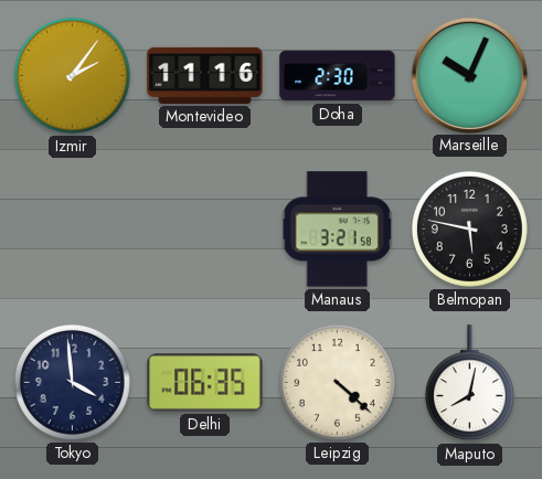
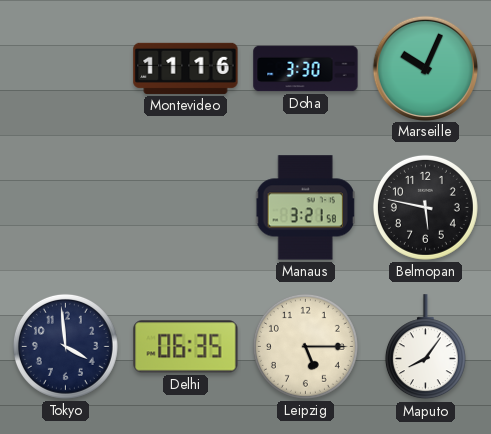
Izmir: 2:06 -> none
Doha: 2:30 -> 3:30
Leipzig: 4:22 -> 5:15
Maputo: 8:02 -> 8:06
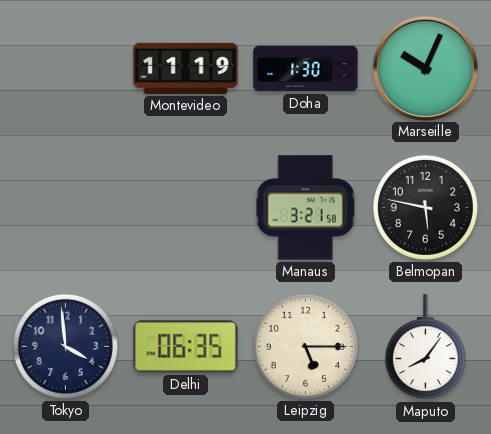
Montevideo: 11:16 -> 11:19
Doha: 3:30 -> 1:30
